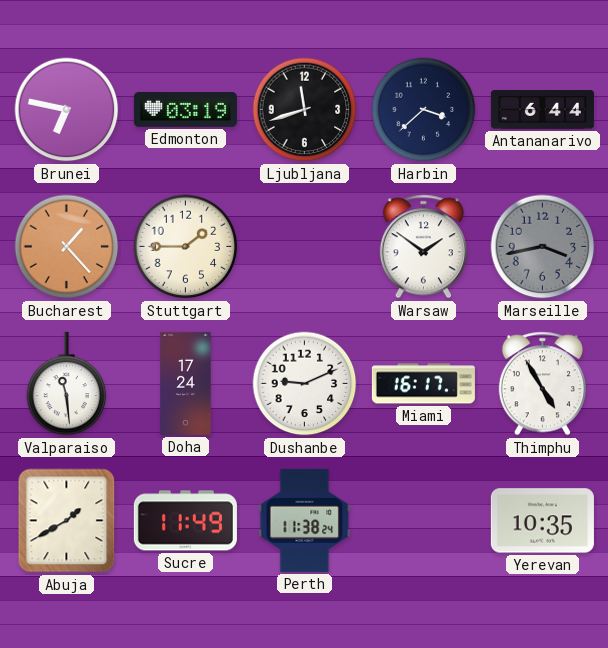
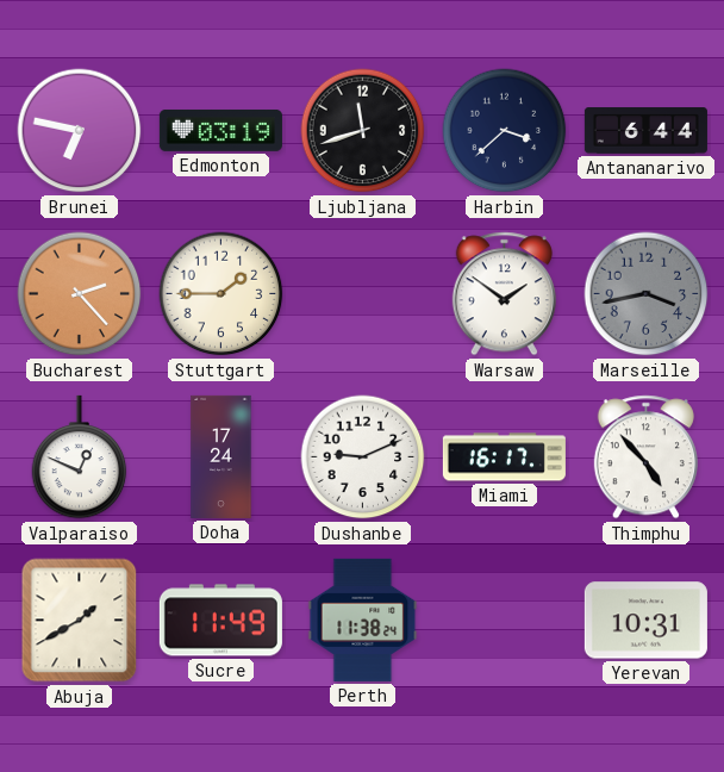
Bucharest: 1:23 -> 2:23
Valparaiso: 11:29 -> 12:49
Thimphu: 4:55 -> 4:53
Yerevan: 10:35 -> 10:31
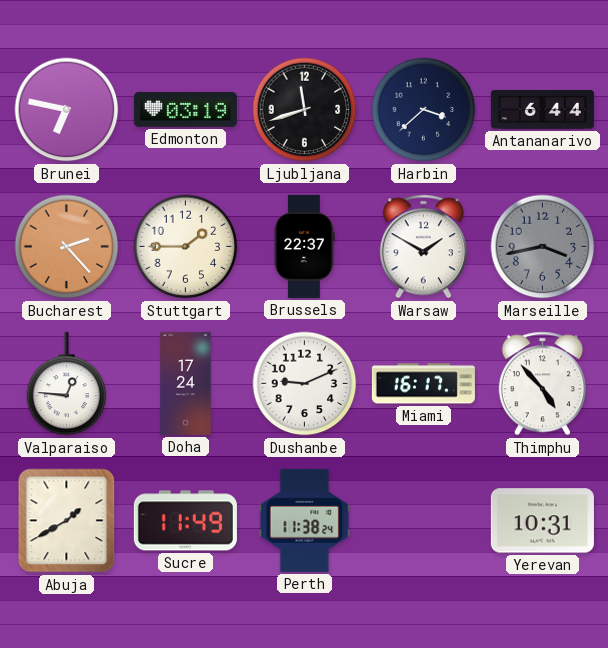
Brussels: none -> 22:37
Warsaw: 1:51 -> 1:50
Valparaiso: 12:49 -> 12:46
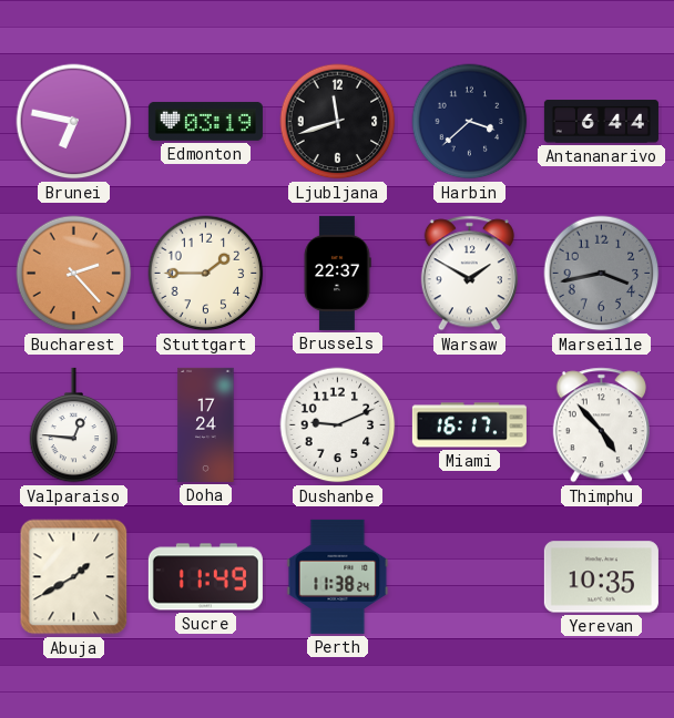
Yerevan: 10:31 -> 10:35
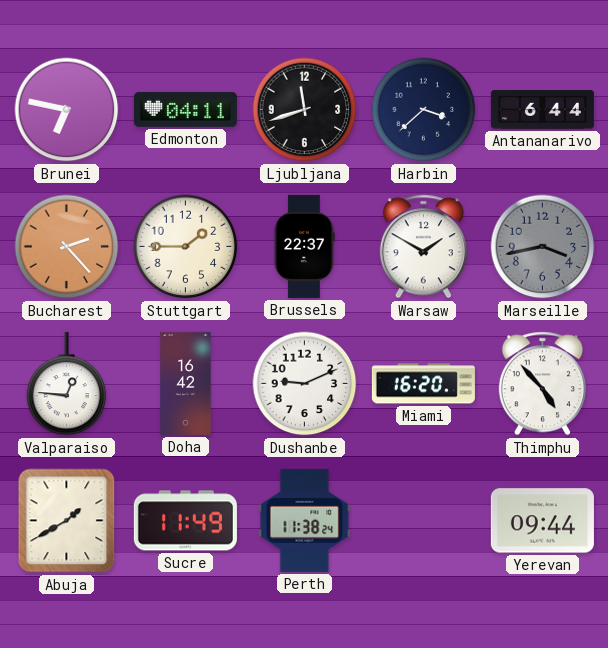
Edmonton: 03:19 -> 04:11
Doha: 17:24 -> 16:42
Miami: 16:17 -> 16:20
Yerevan: 10:35 -> 09:44
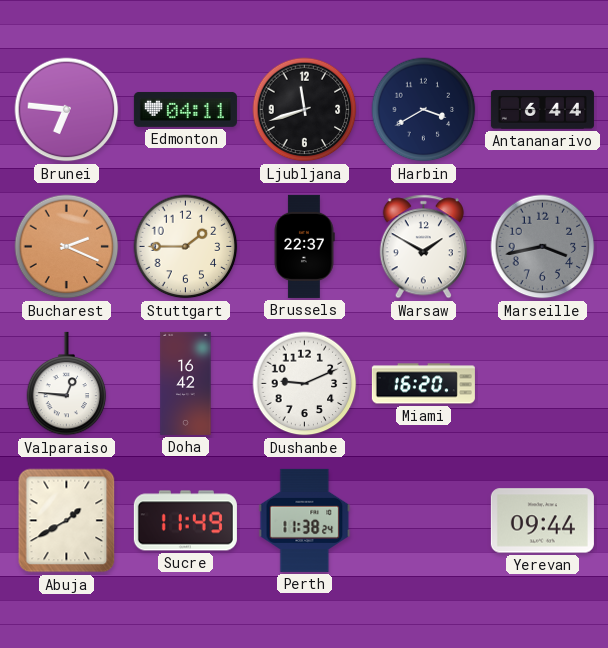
Brunei: 6:47 -> 6:46
Harbin: 3:38 -> 3:40
Bucharest: 2:23 -> 2:19
Thimphu: 4:53 -> none
